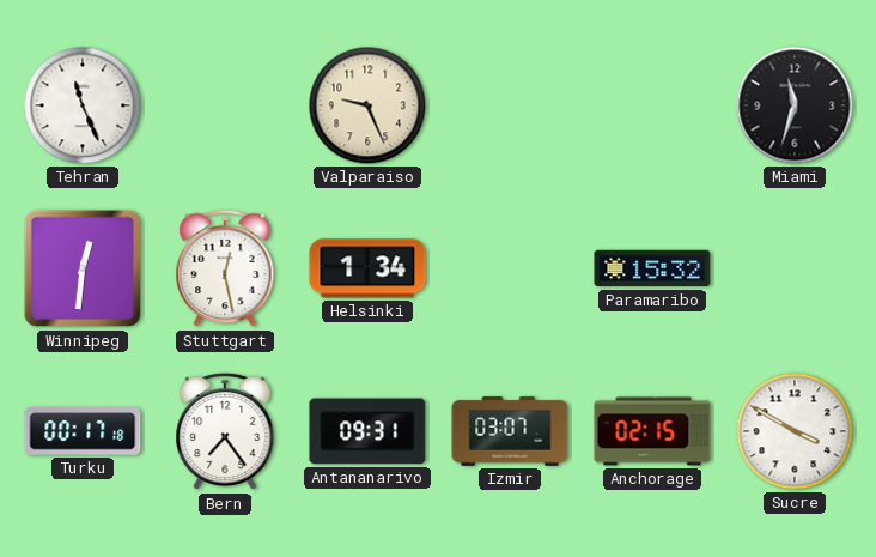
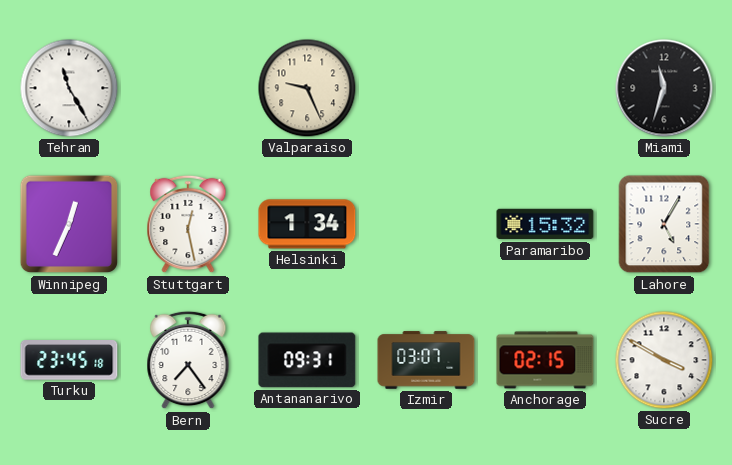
Tehran: 11:26 -> 11:25
Winnipeg: 12:31 -> 12:34
Lahore: none -> 5:05
Turku: 00:17 -> 23:45
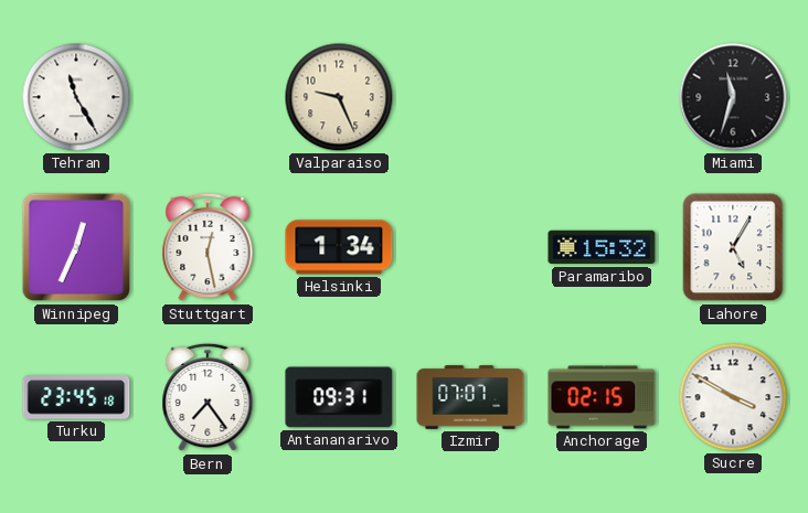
Izmir: 03:07 -> 07:07
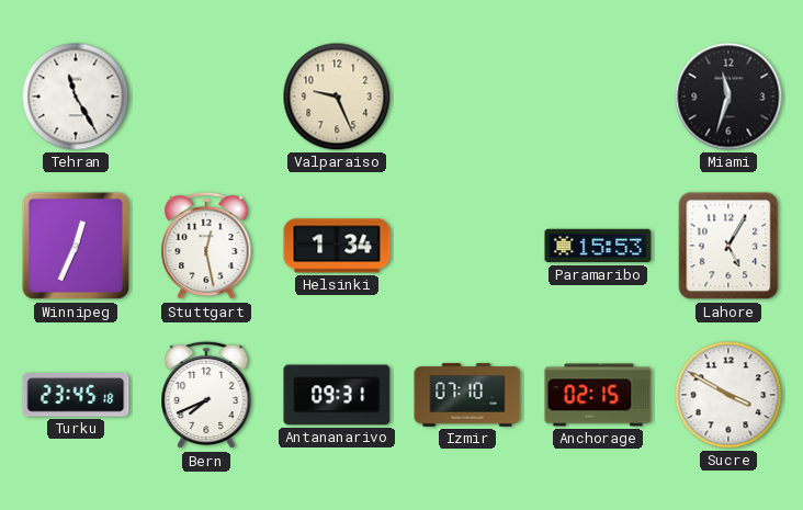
Paramaribo: 15:32 -> 15:53
Bern: 7:24 -> 7:41
Izmir: 07:07 -> 07:10
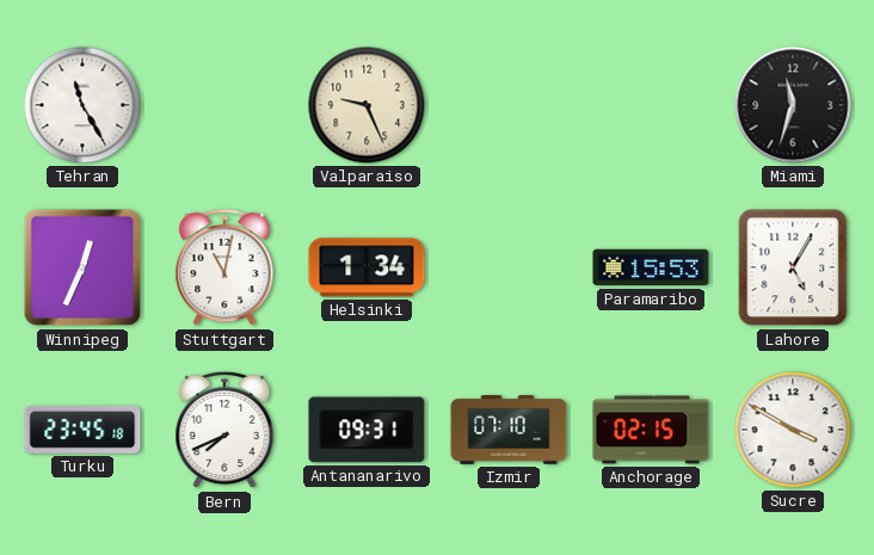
Stuttgart: 12:28 -> 11:02
